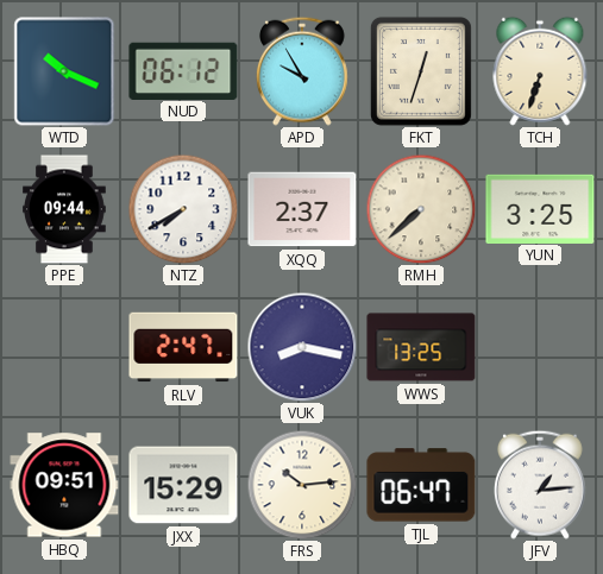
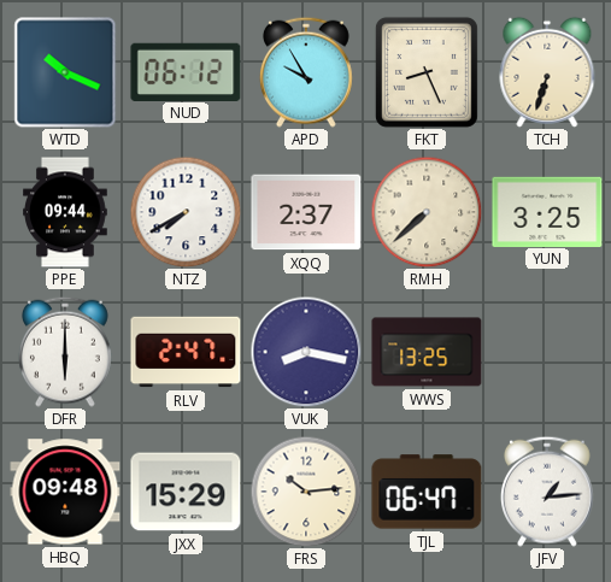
FKT: 12:33 -> 8:26
DFR: none -> 6:00
HBQ: 09:51 -> 09:48
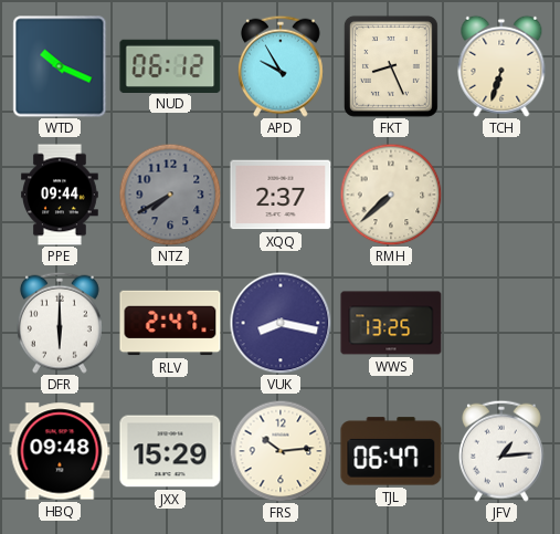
NTZ dial: white -> grey
YUN: 3:25 -> none
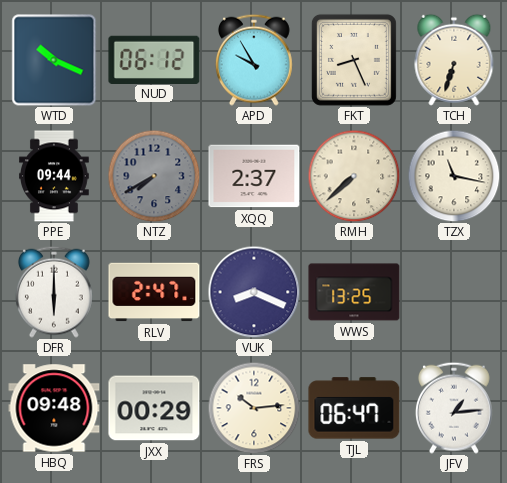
TZX: none -> 11:17
VUK: 8:17 -> 8:19
JXX: 15:29 -> 00:29
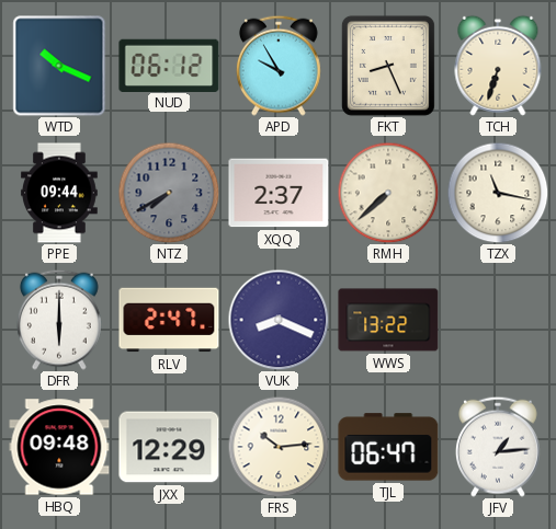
WWS: 13:25 -> 13:22
JXX: 00:29 -> 12:29
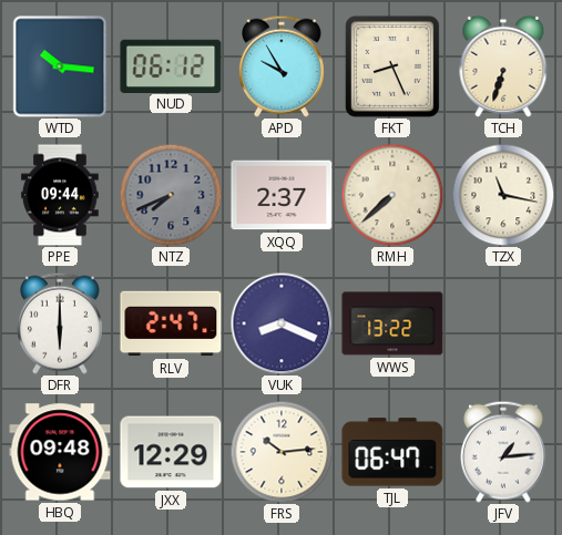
WTD: 10:19 -> 10:16
NTZ: 7:40 -> 7:41
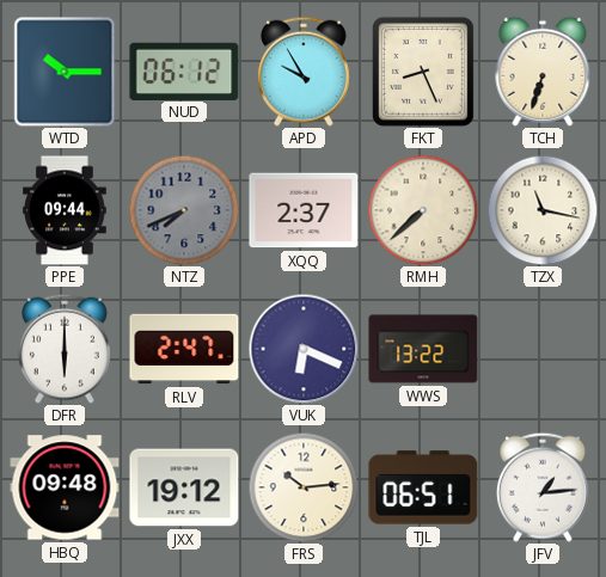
WTD: 10:16 -> 10:15
VUK: 8:19 -> 6:19
JXX: 12:29 -> 19:12
TJL: 06:47 -> 06:51
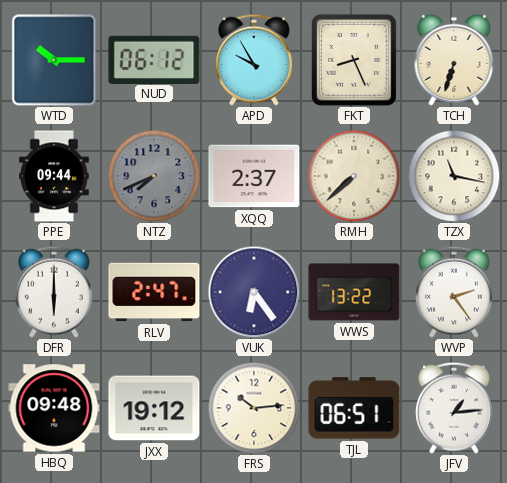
VUK: 6:19 -> 6:24
WVP: none -> 2:24
